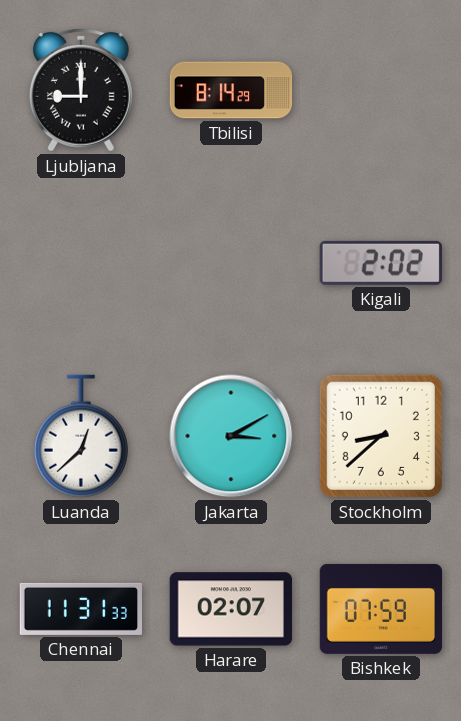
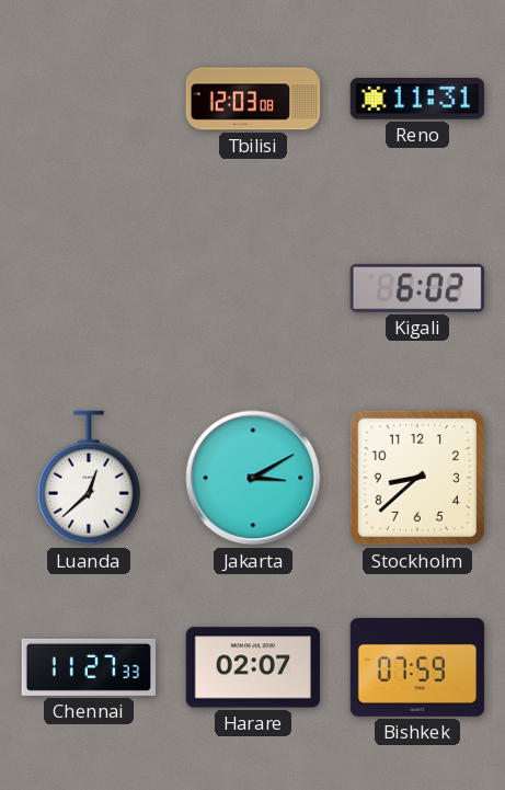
Ljubljana: 9:00 -> none
Tbilisi: 8:14 -> 12:03
Reno: none -> 11:31
Kigali: 2:02 -> 6:02
Chennai: 11:31 -> 11:27
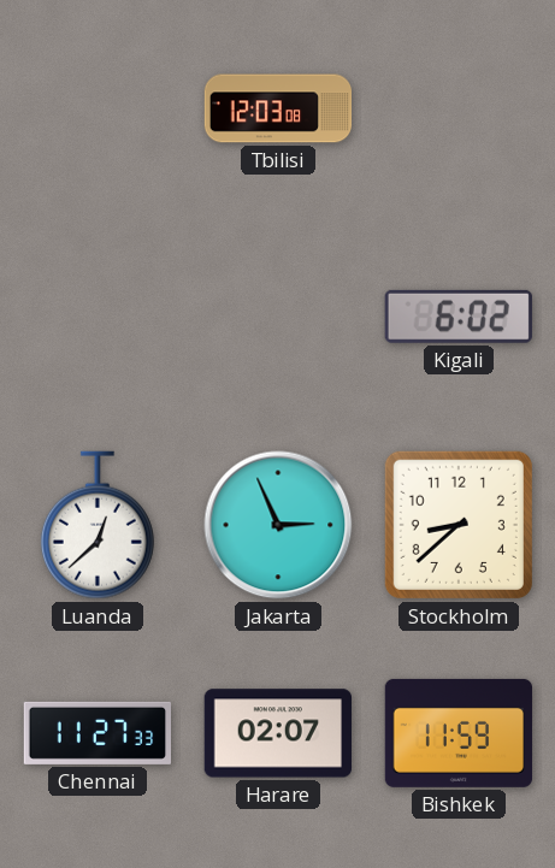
Reno: 11:31 -> none
Jakarta: 3:10 -> 2:56
Bishkek: 07:59 -> 11:59
